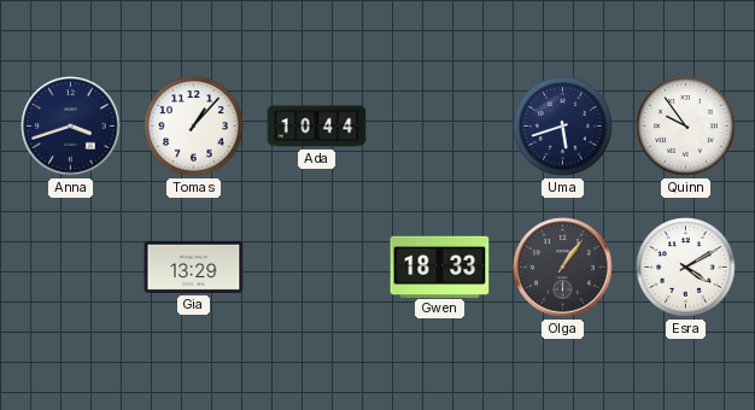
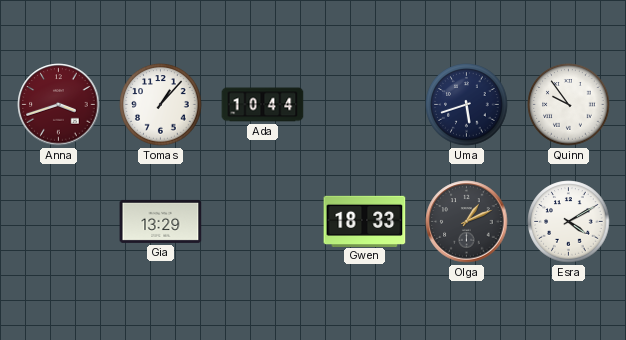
Anna dial: navy -> burgundy
Olga: 1:06 -> 1:11
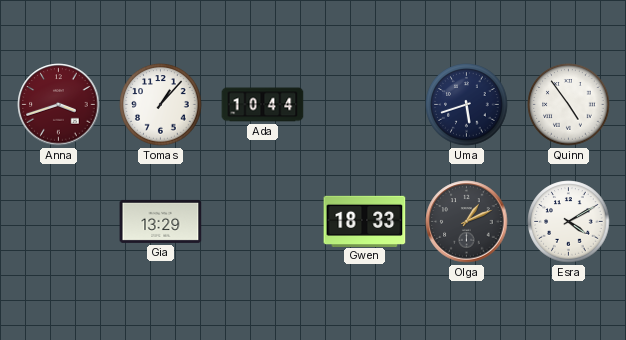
Quinn: 9:54 -> 4:54
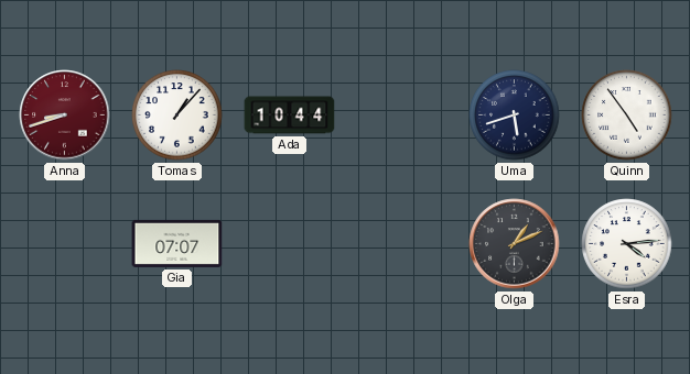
Anna: 3:42 -> 8:42
Gia: 13:29 -> 07:07
Gwen: 18:33 -> none
Esra: 4:10 -> 4:14
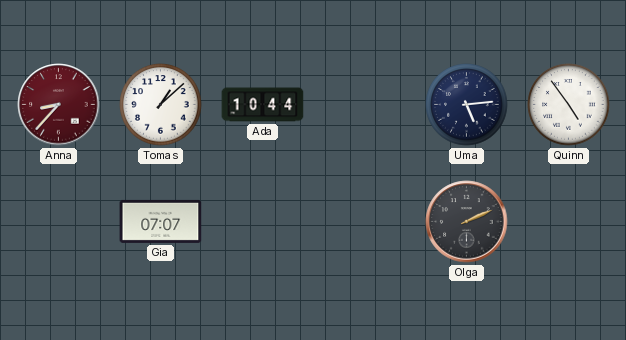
Anna: 8:42 -> 8:37
Tomas: 1:07 -> 1:08
Uma: 5:42 -> 5:14
Olga: 1:11 -> 2:11
Esra: 4:14 -> none
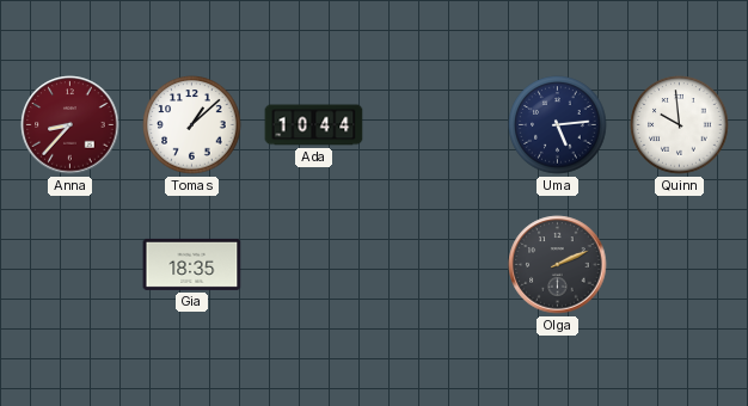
Quinn: 4:54 -> 9:59
Gia: 07:07 -> 18:35
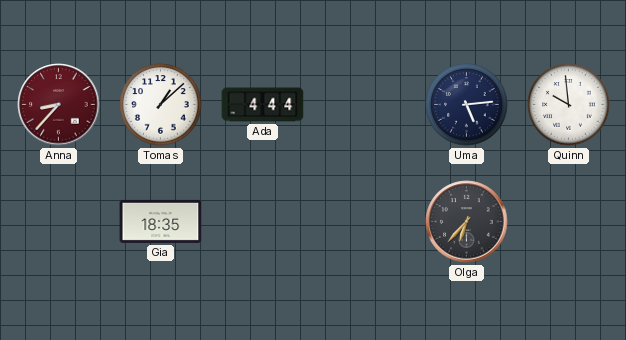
Ada: 10:44 -> 4:44
Olga: 2:11 -> 6:37
